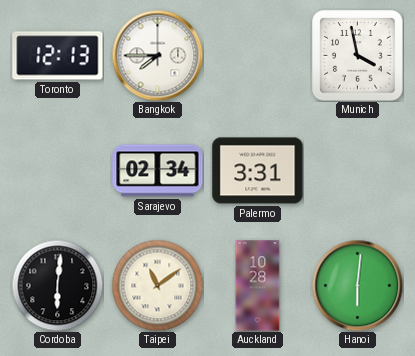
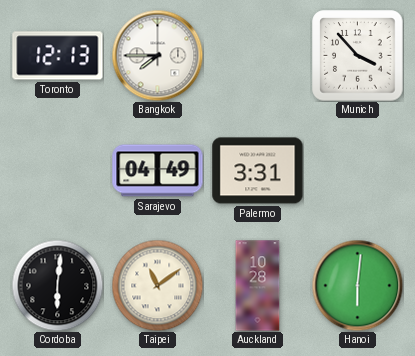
Munich: 3:58 -> 3:53
Sarajevo: 02:34 -> 04:49
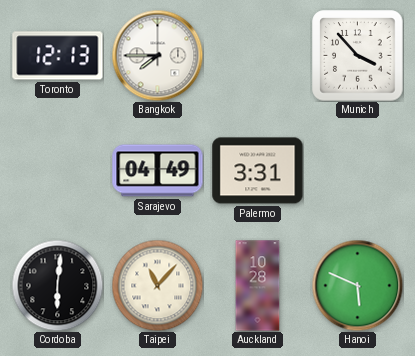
Taipei: 11:09 -> 11:07
Hanoi: 6:01 -> 5:49
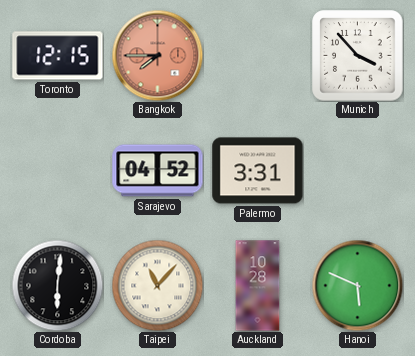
Toronto: 12:13 -> 12:15
Bangkok dial: white -> salmon
Sarajevo: 04:49 -> 04:52
